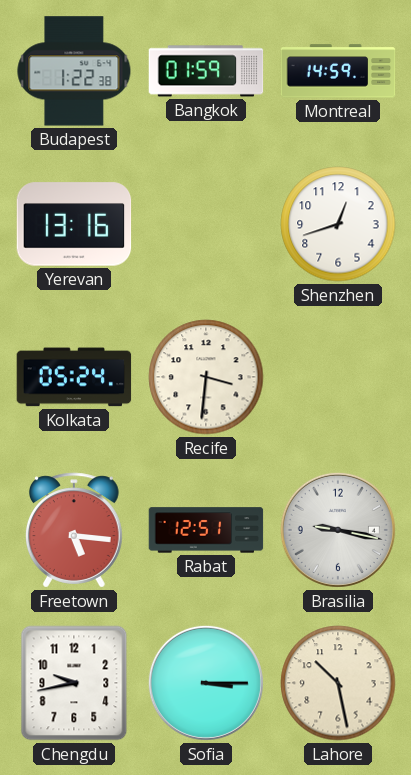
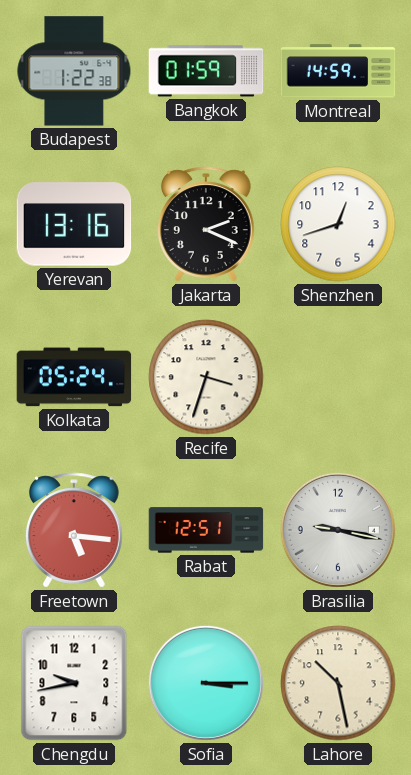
Jakarta: none -> 2:19
Recife: 3:31 -> 3:33
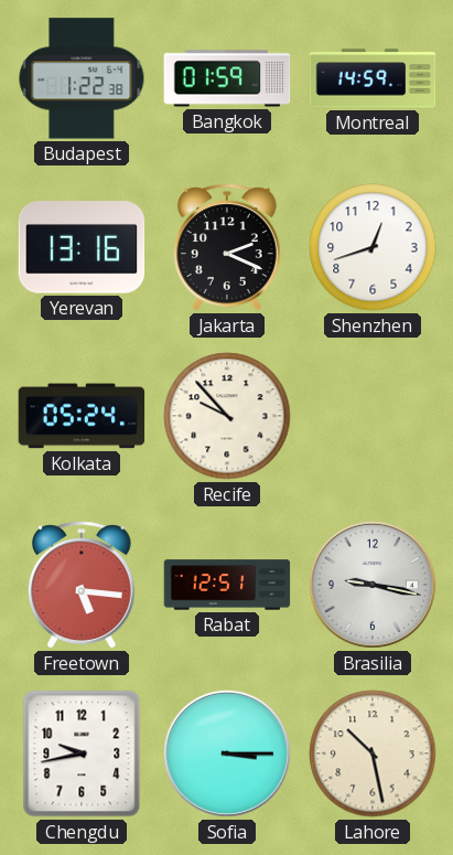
Recife: 3:33 -> 9:53
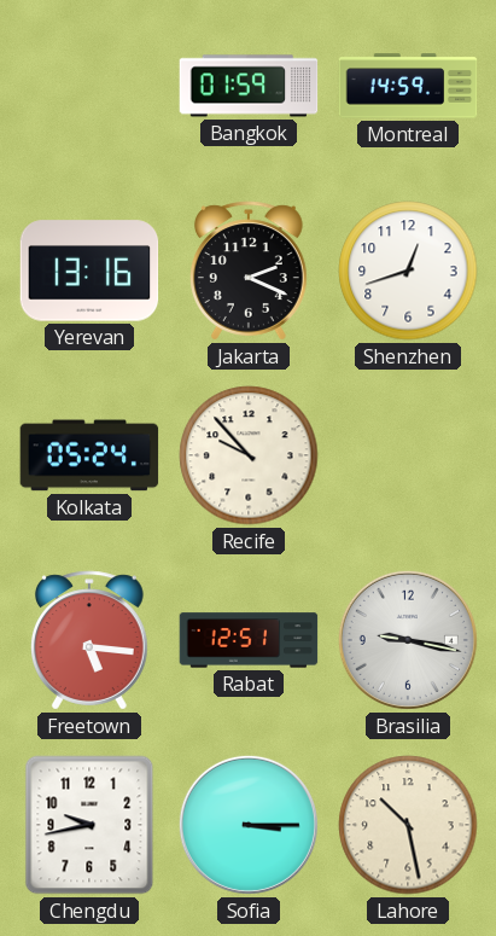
Budapest: 1:22 -> none
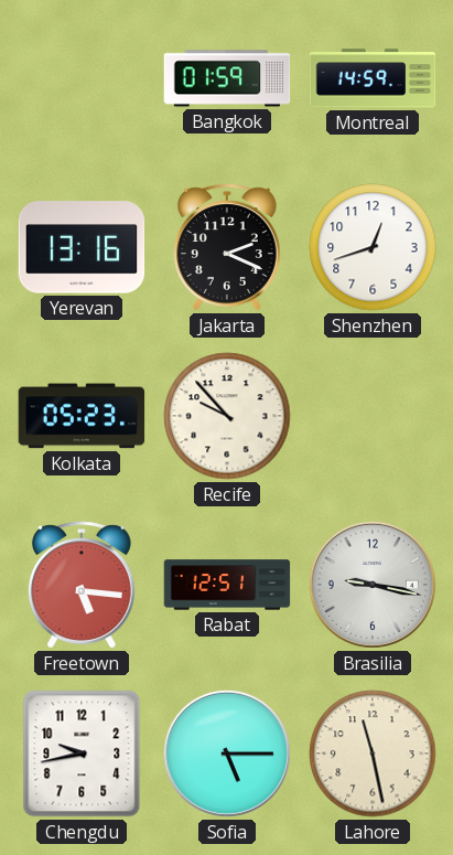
Kolkata: 05:24 -> 05:23
Sofia: 3:15 -> 5:15
Lahore: 10:28 -> 11:28
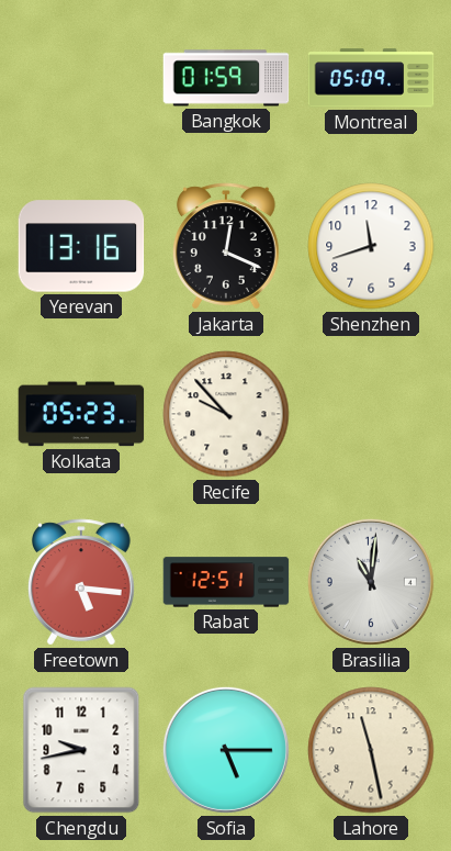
Montreal: 14:59 -> 05:09
Jakarta: 2:19 -> 12:19
Shenzhen: 12:42 -> 11:42
Brasilia: 9:17 -> 11:01
